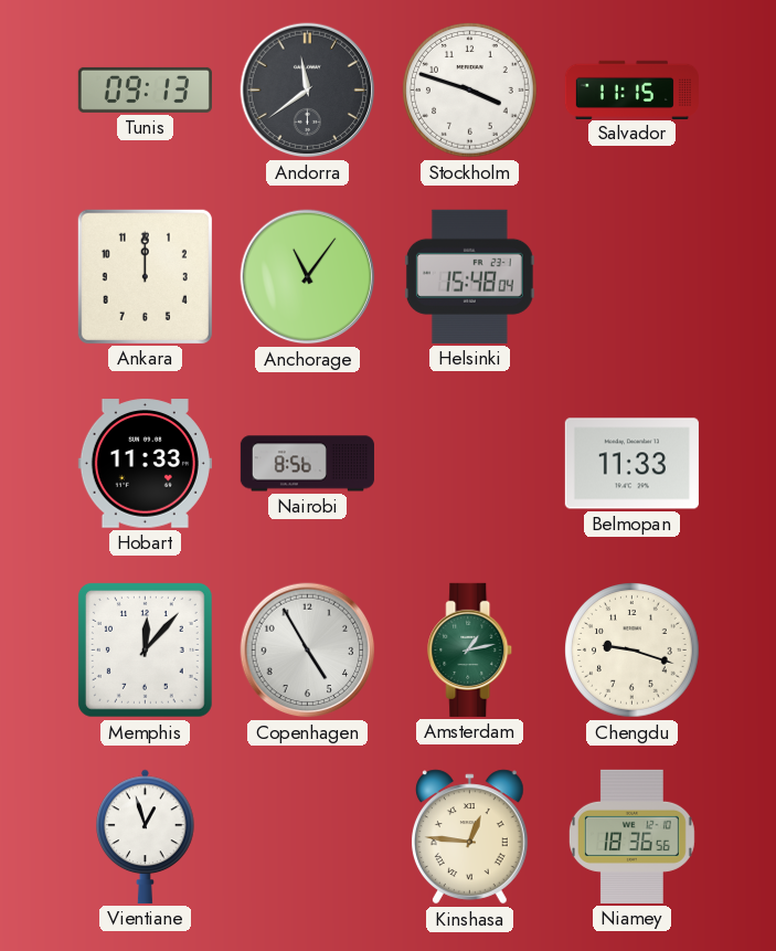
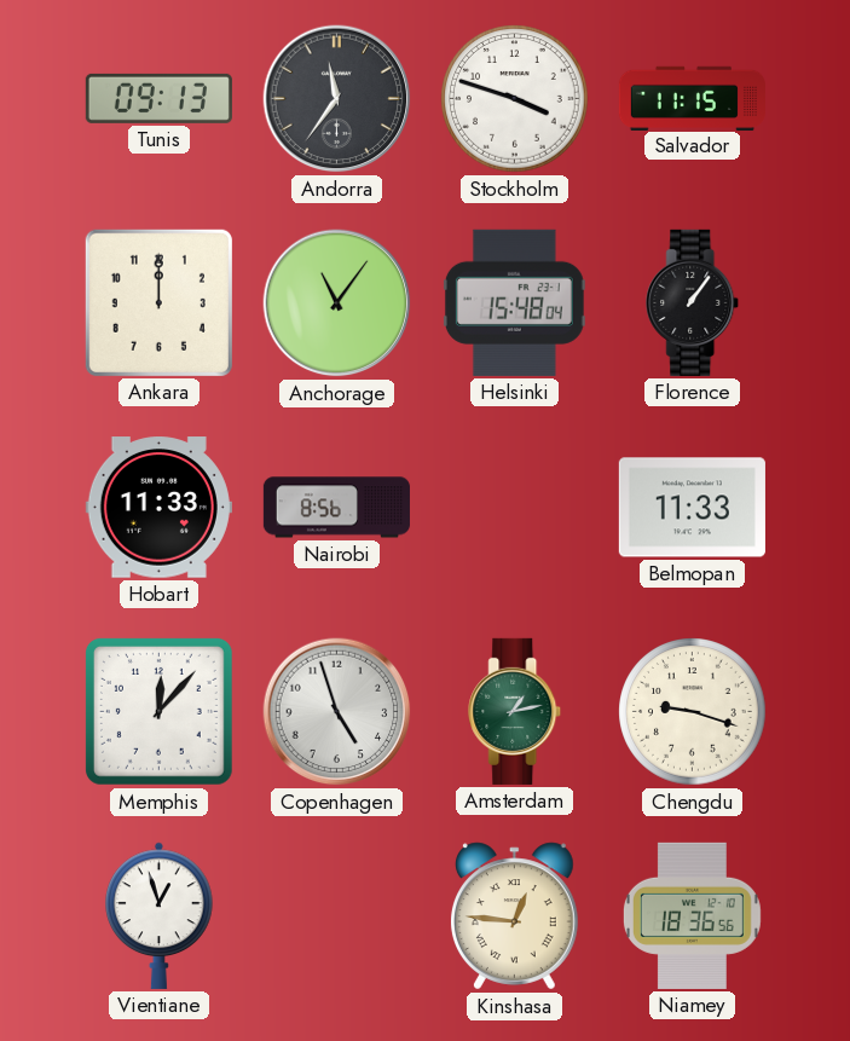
Andorra: 11:39 -> 11:36
Florence: none -> 1:06
Copenhagen: 4:55 -> 4:57
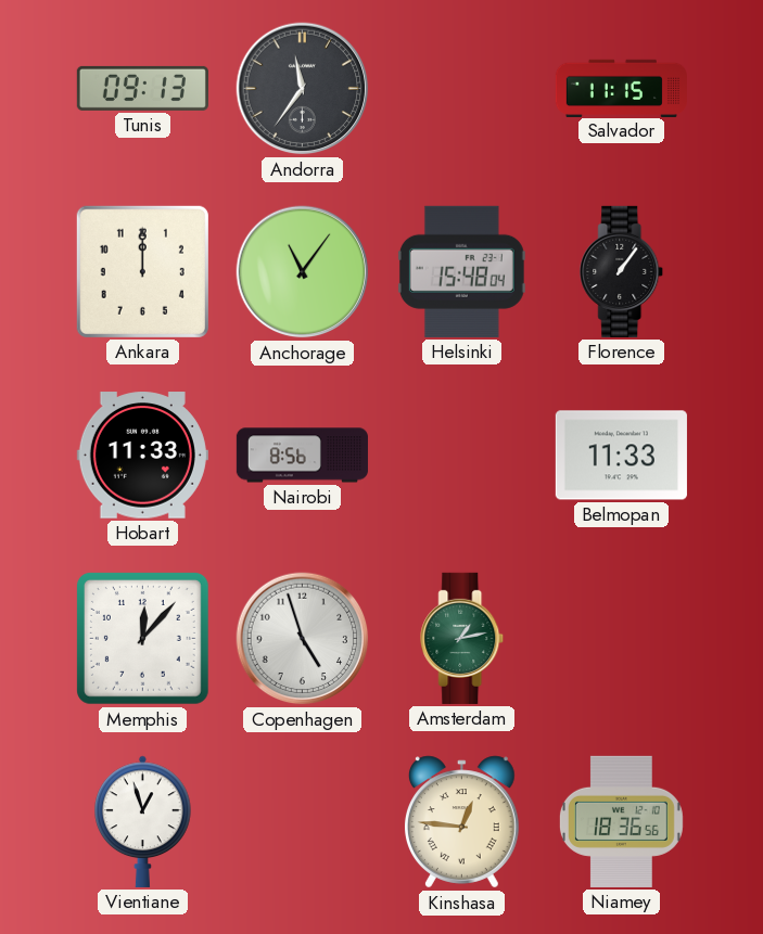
Stockholm: 3:48 -> none
Chengdu: 9:18 -> none
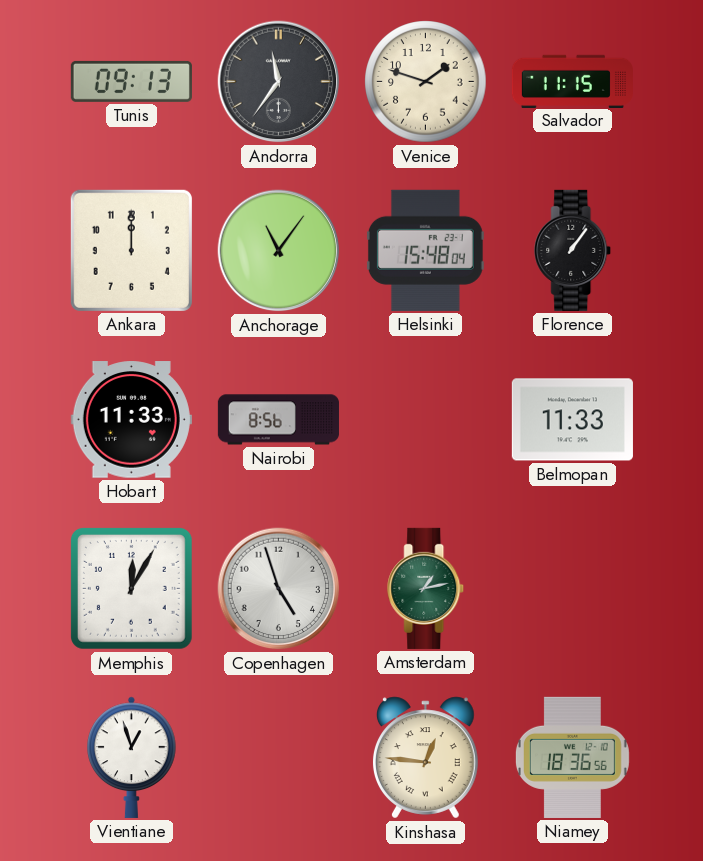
Venice: none -> 1:48
Memphis: 12:07 -> 12:05
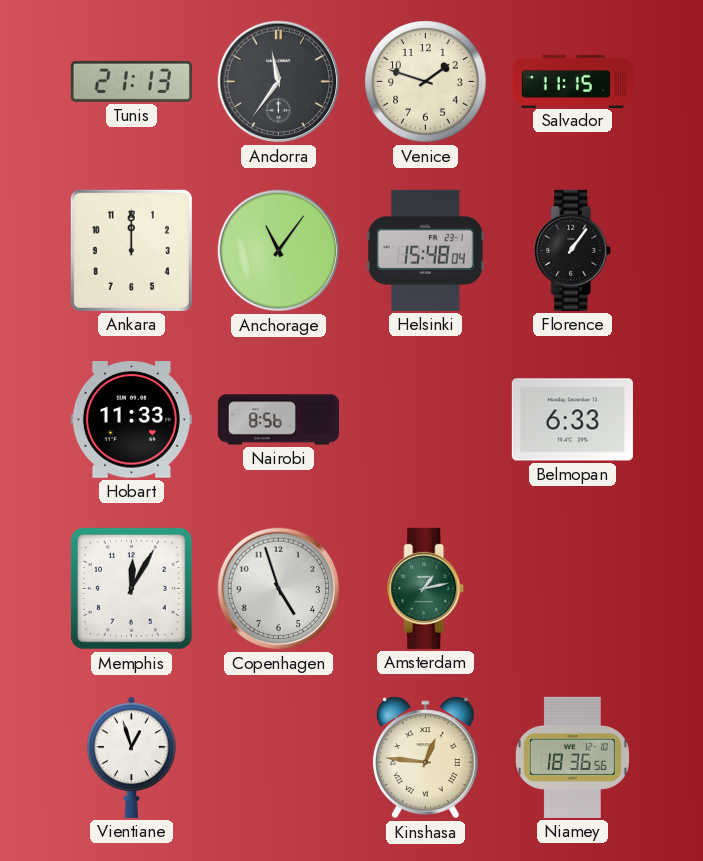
Tunis: 09:13 -> 21:13
Belmopan: 11:33 -> 6:33
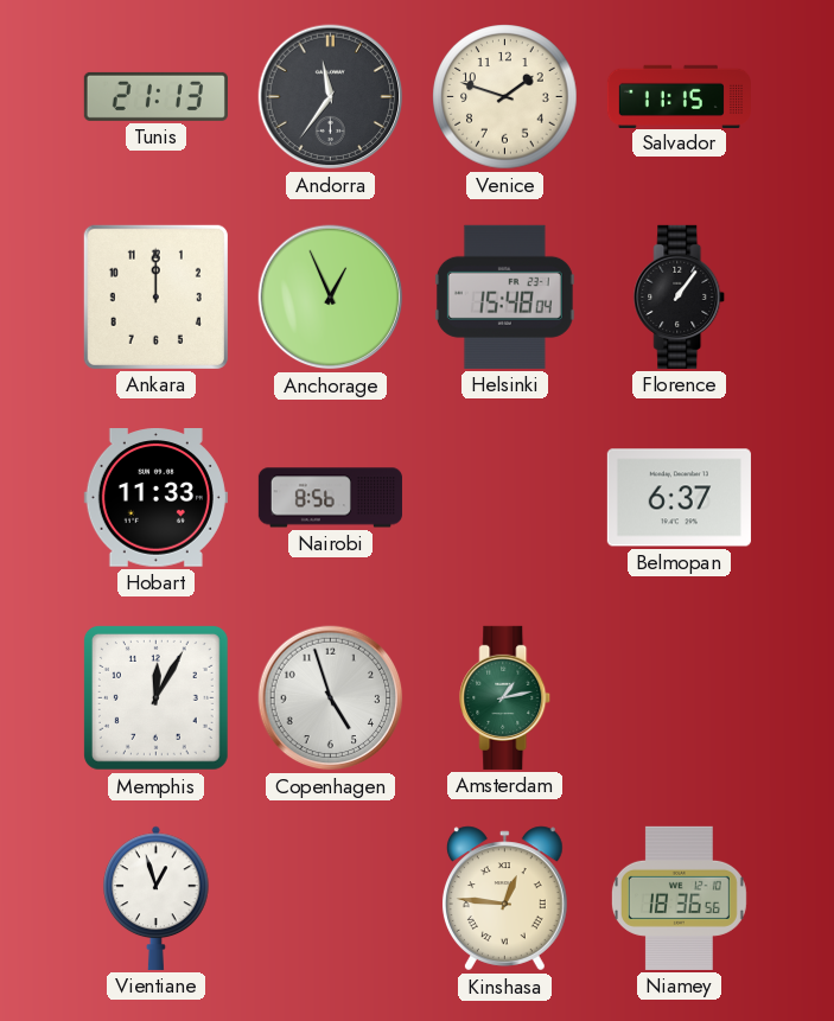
Anchorage: 11:06 -> 12:56
Belmopan: 6:33 -> 6:37
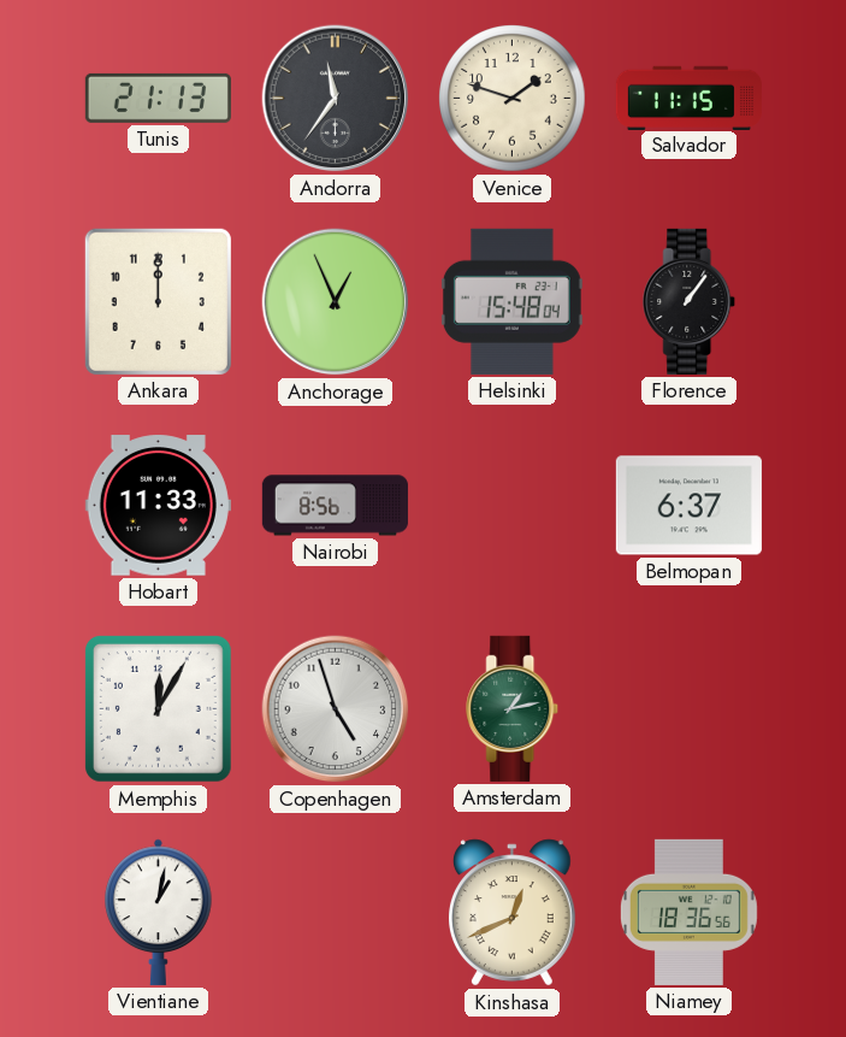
Vientiane: 12:57 -> 1:02
Kinshasa: 12:46 -> 12:41
